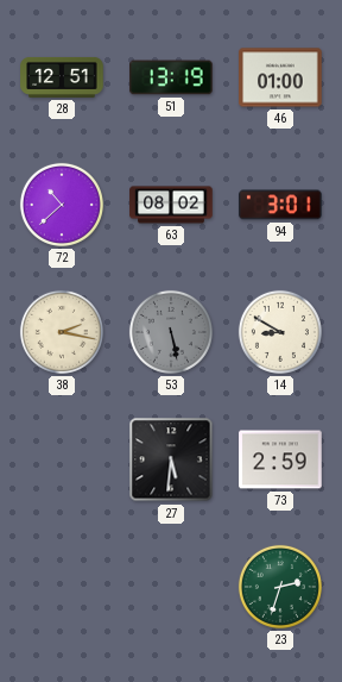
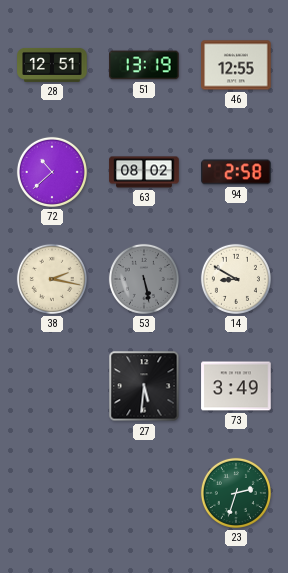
46: 01:00 -> 12:55
94: 3:01 -> 2:58
73: 2:59 -> 3:49
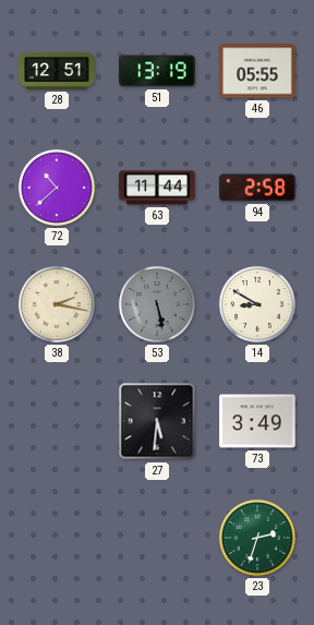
46: 12:55 -> 05:55
63: 08:02 -> 11:44
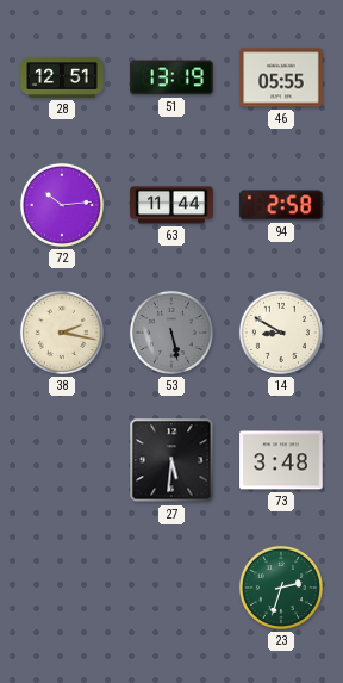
72: 10:38 -> 10:14
73: 3:49 -> 3:48
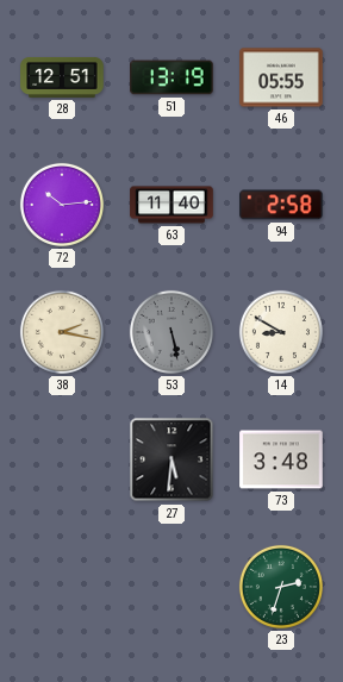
63: 11:44 -> 11:40
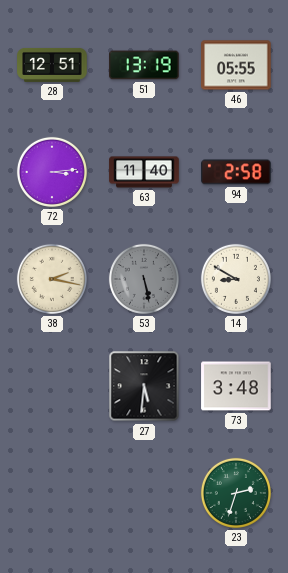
72: 10:14 -> 3:14
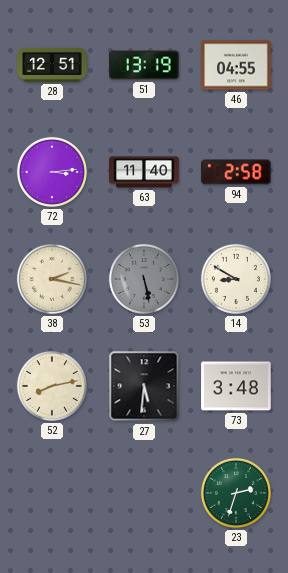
46: 05:55 -> 04:55
52: none -> 8:13
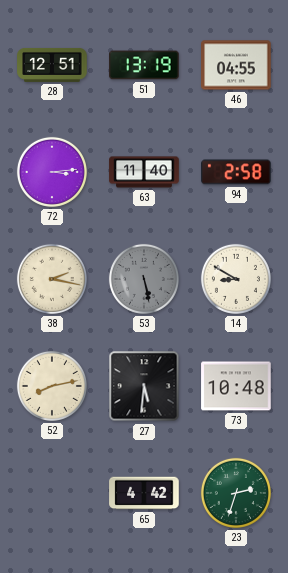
73: 3:48 -> 10:48
65: none -> 4:42
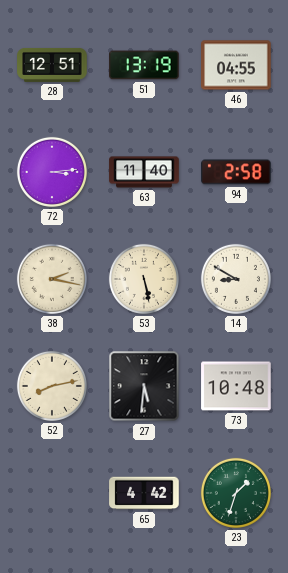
53 dial: grey -> cream
23: 2:33 -> 1:33
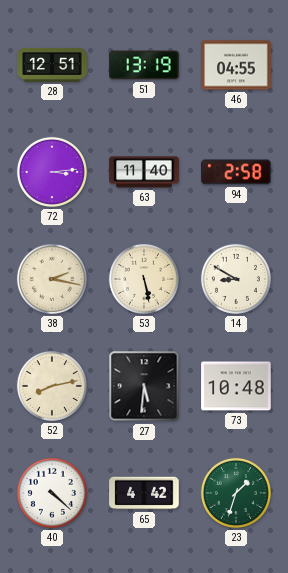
40: none -> 4:22
